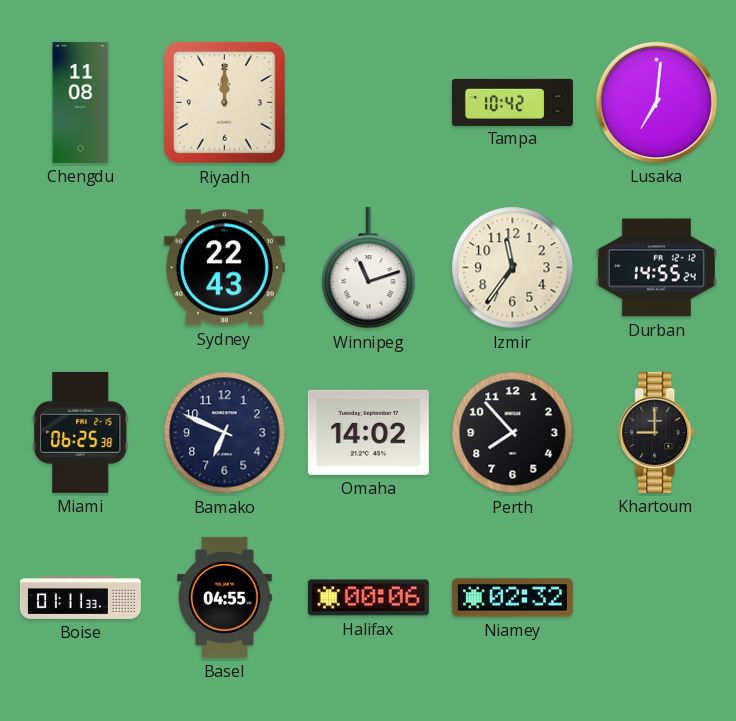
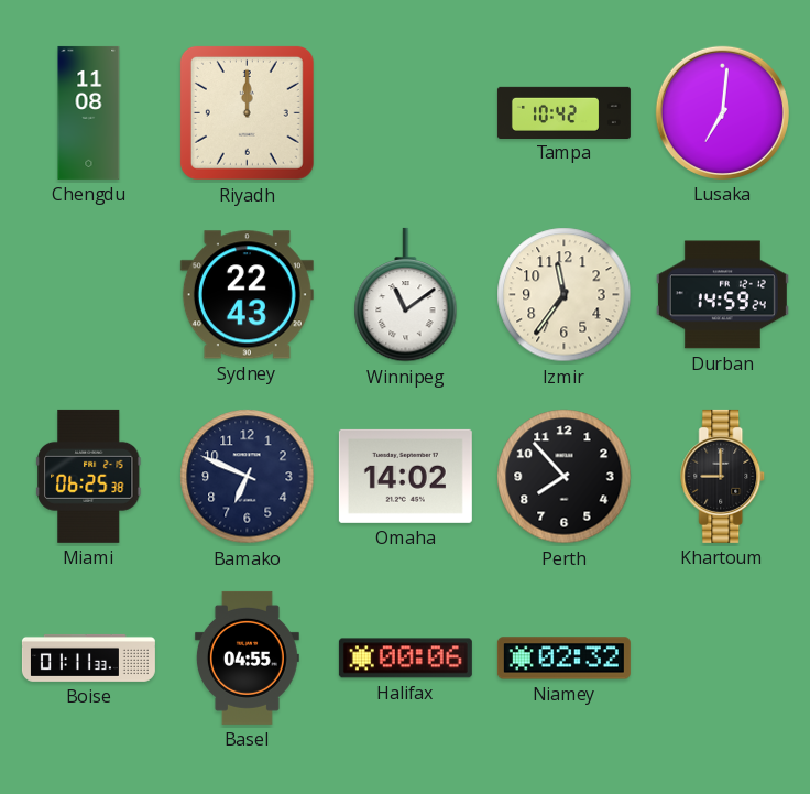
Winnipeg: 11:12 -> 11:09
Durban: 14:55 -> 14:59
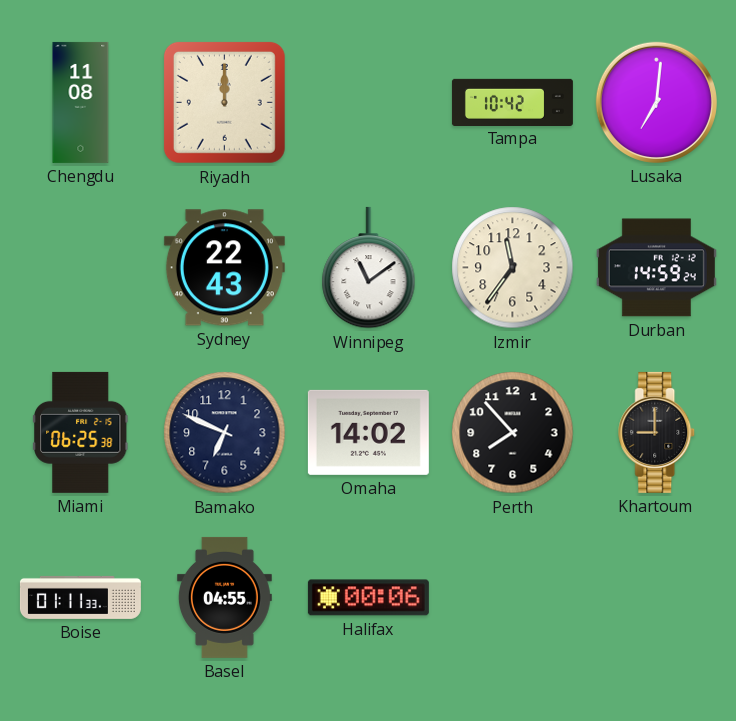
Niamey: 02:32 -> none
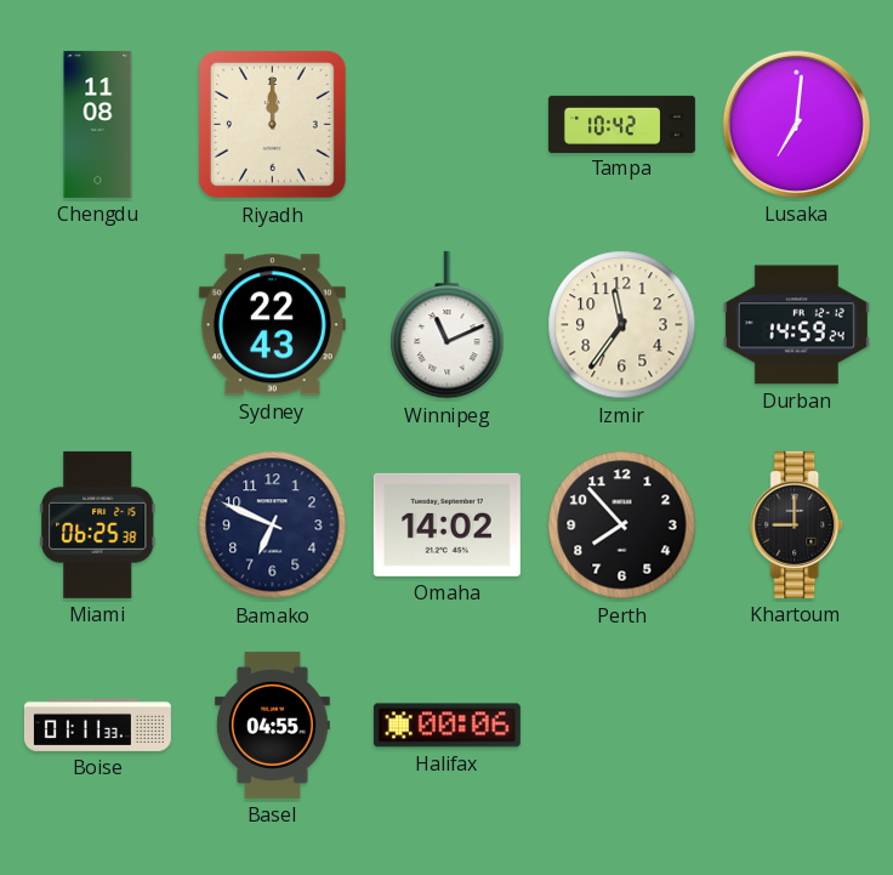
Winnipeg: 11:09 -> 11:11
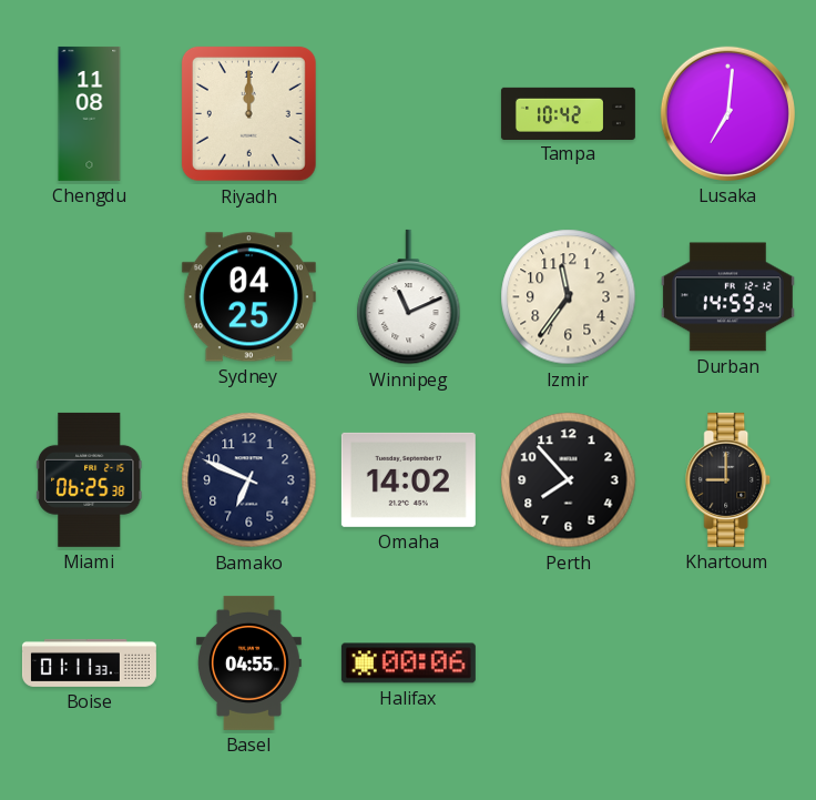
Sydney: 22:43 -> 04:25
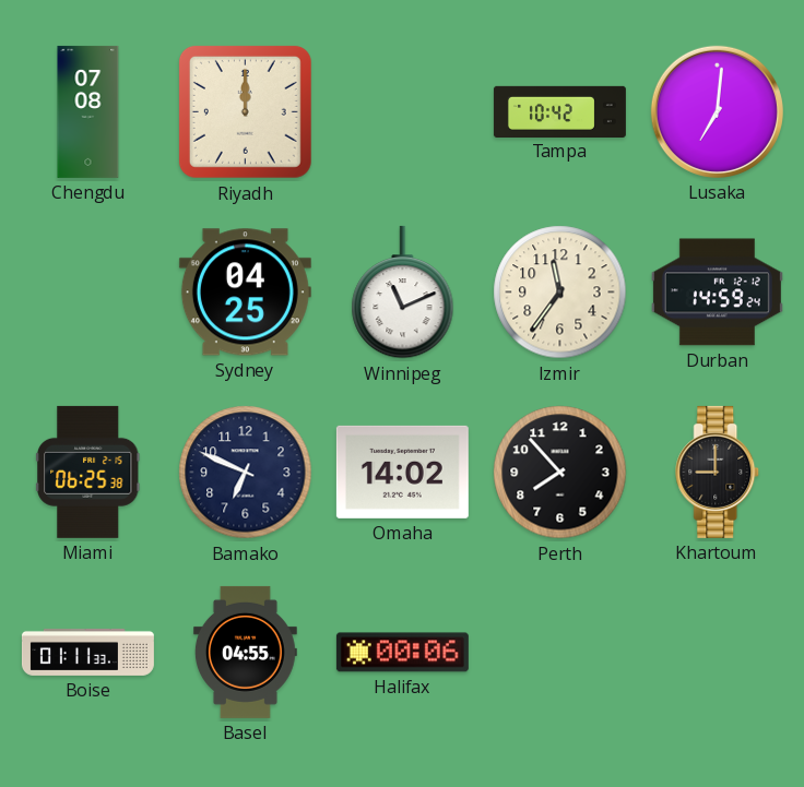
Chengdu: 11:08 -> 07:08
